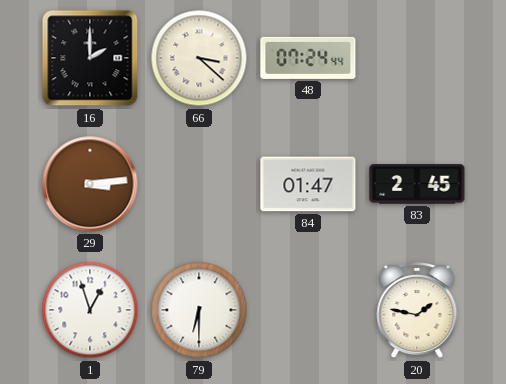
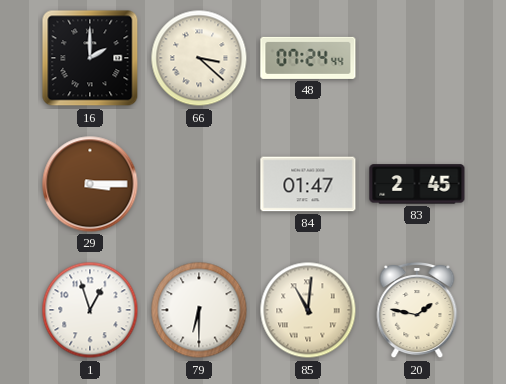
29: 3:14 -> 3:15
85: none -> 11:01
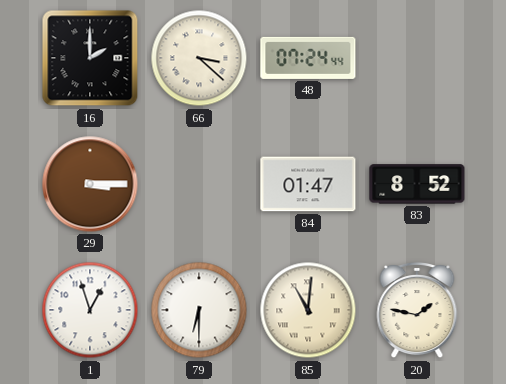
83: 2:45 -> 8:52
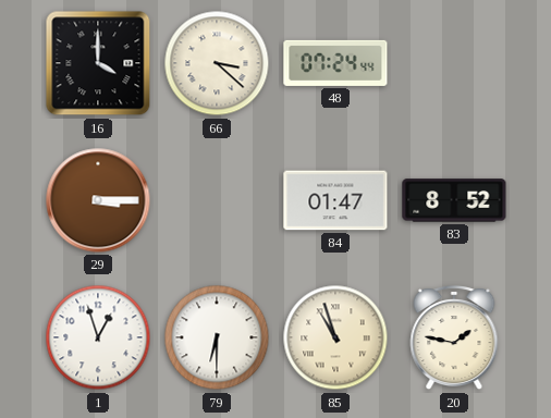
16: 2:00 -> 4:00
85: 11:01 -> 10:57
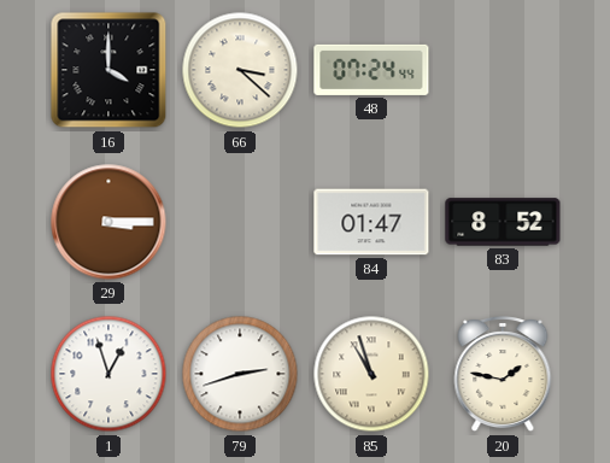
79: 6:30 -> 2:42
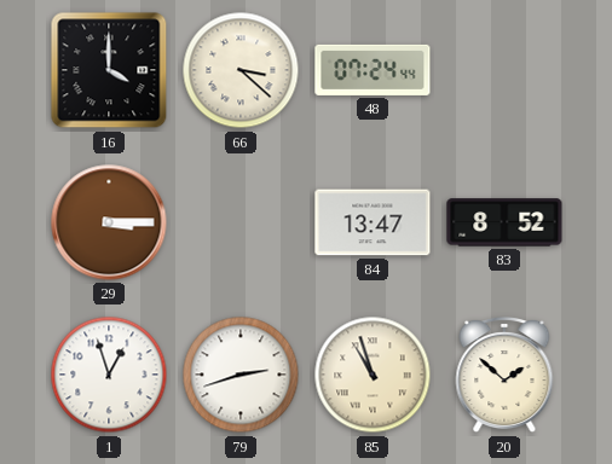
84: 01:47 -> 13:47
20: 1:47 -> 1:52
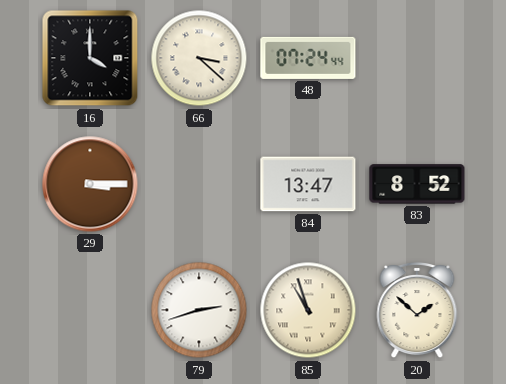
1: 12:57 -> none
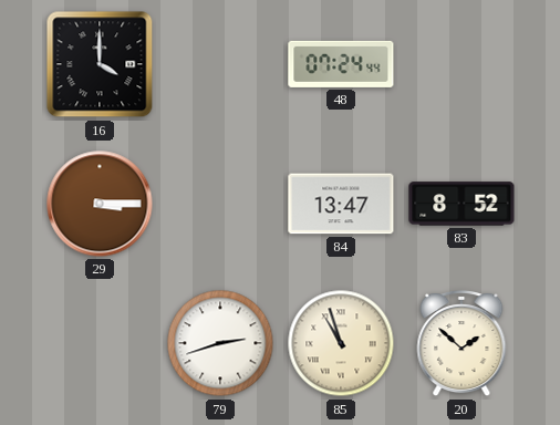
66: 3:22 -> none
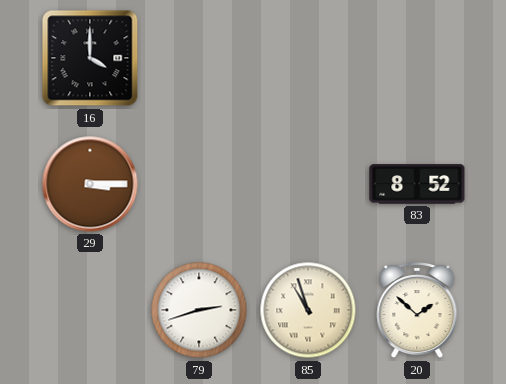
48: 07:24 -> none
84: 13:47 -> none
